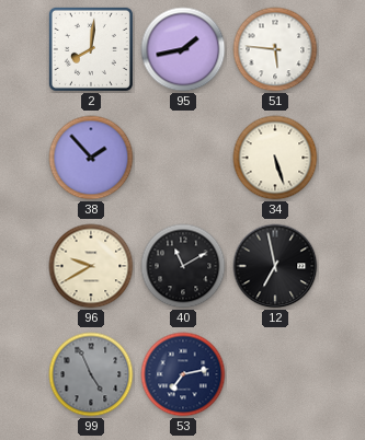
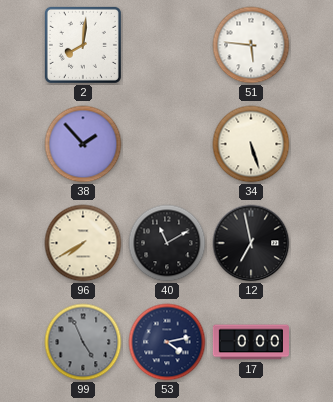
95: 1:43 -> none
96: 9:40 -> 7:40
53: 7:13 -> 4:13
17: none -> 0:00
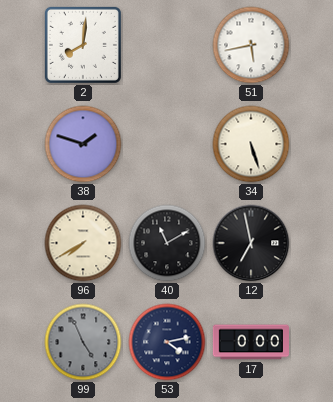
51: 5:46 -> 5:43
38: 1:53 -> 1:48
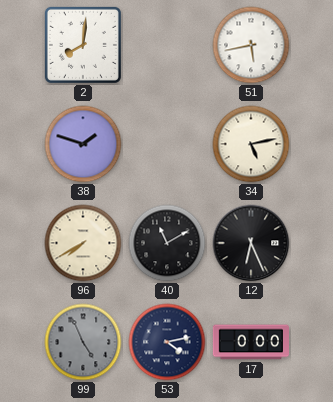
34: 5:27 -> 5:13
12: 6:58 -> 6:26
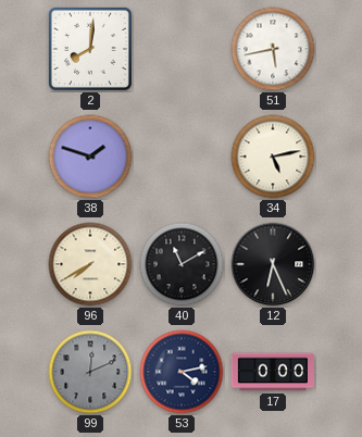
99: 4:56 -> 12:11
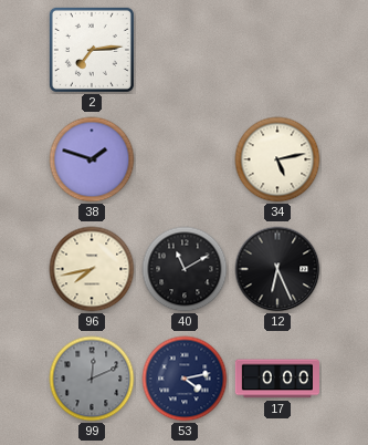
2: 8:01 -> 7:14
51: 5:43 -> none
96: 7:40 -> 7:43
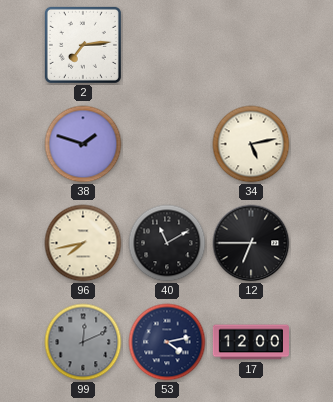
12: 6:26 -> 6:45
17: 0:00 -> 12:00
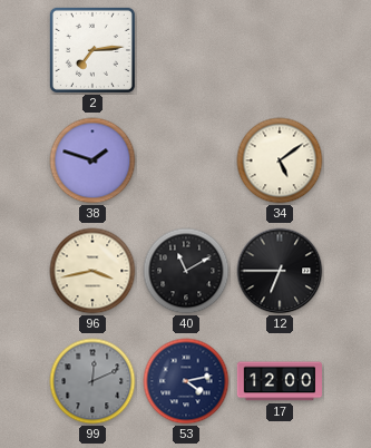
34: 5:13 -> 5:09
96: 7:43 -> 3:43
